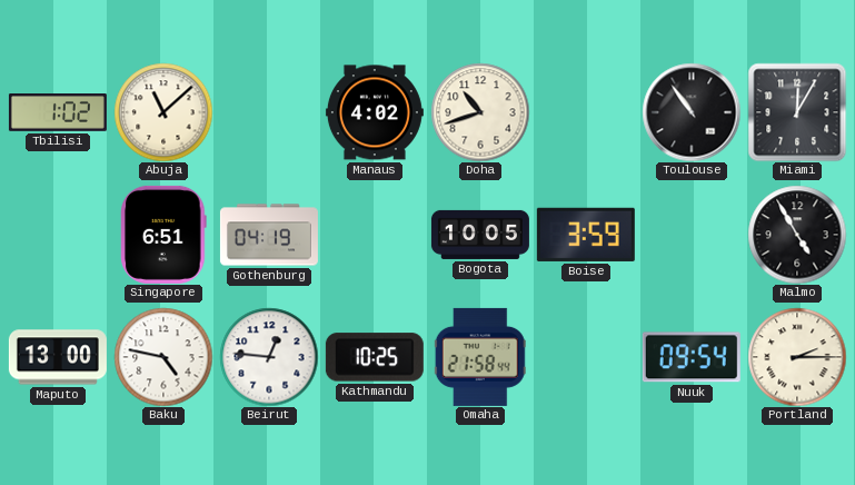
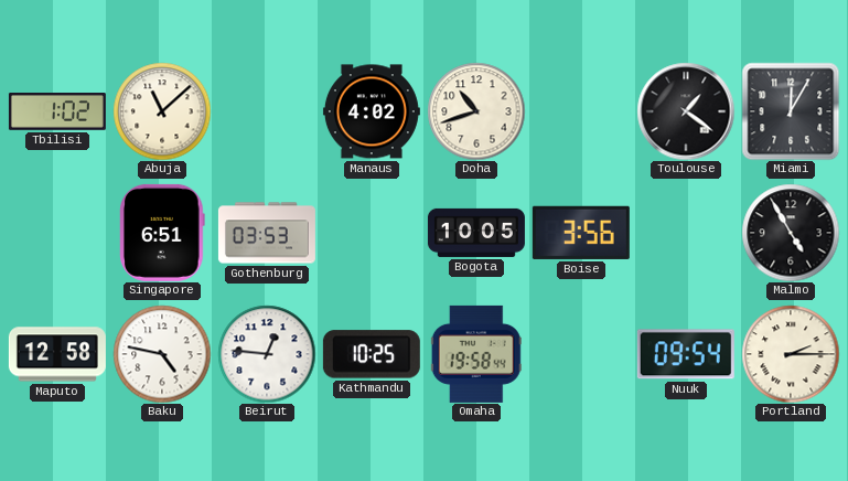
Toulouse: 10:54 -> 1:21
Gothenburg: 04:19 -> 03:53
Boise: 3:59 -> 3:56
Maputo: 13:00 -> 12:58
Omaha: 21:58 -> 19:58
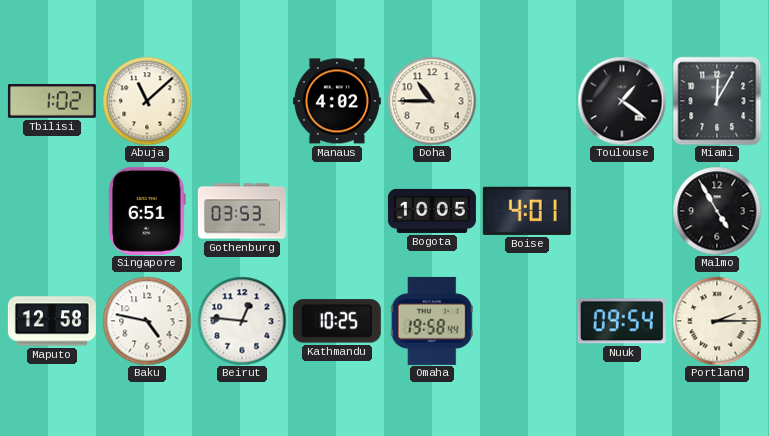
Doha: 10:42 -> 10:45
Boise: 3:56 -> 4:01
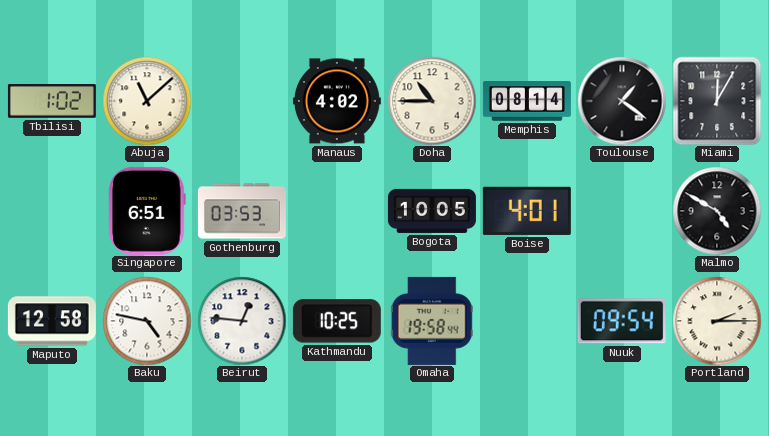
Memphis: none -> 08:14
Malmo: 4:55 -> 4:50
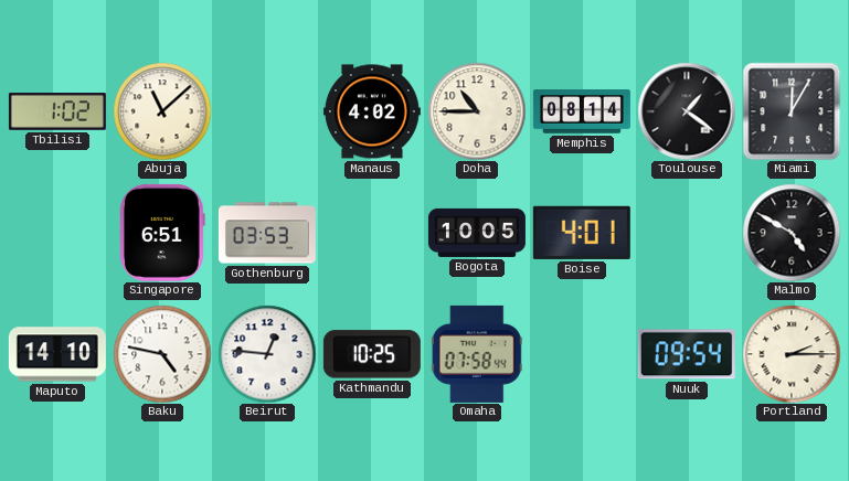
Maputo: 12:58 -> 14:10
Omaha: 19:58 -> 07:58
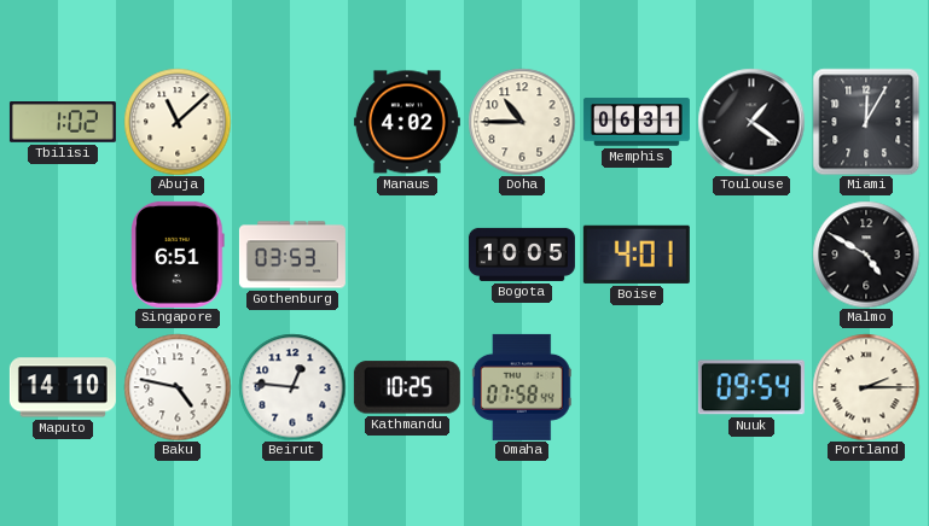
Memphis: 08:14 -> 06:31
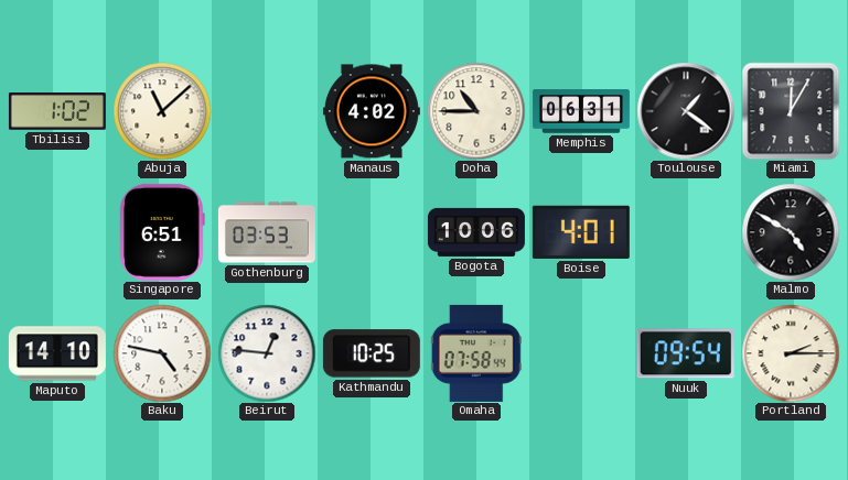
Bogota: 10:05 -> 10:06
